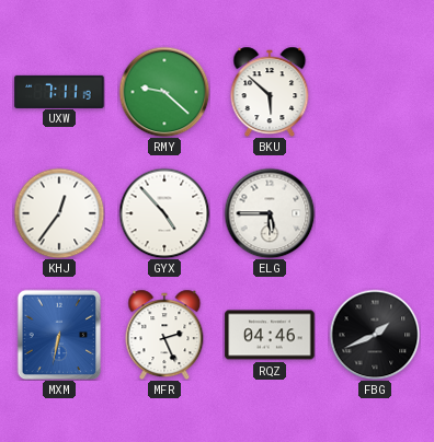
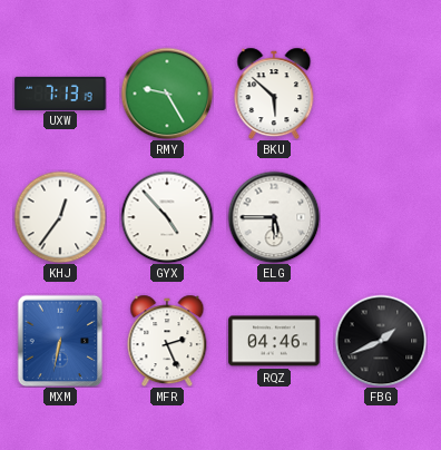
UXW: 7:11 -> 7:13
RMY: 9:22 -> 9:25
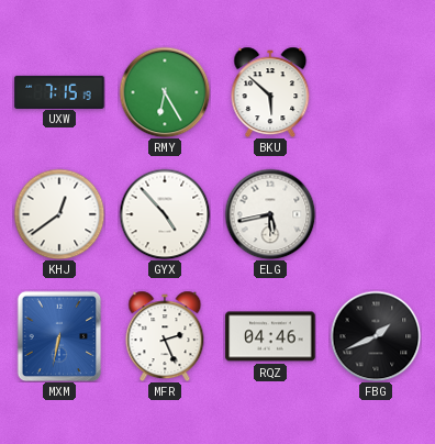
UXW: 7:13 -> 7:15
RMY: 9:25 -> 6:25
KHJ: 12:36 -> 12:39
ELG: 5:45 -> 5:43
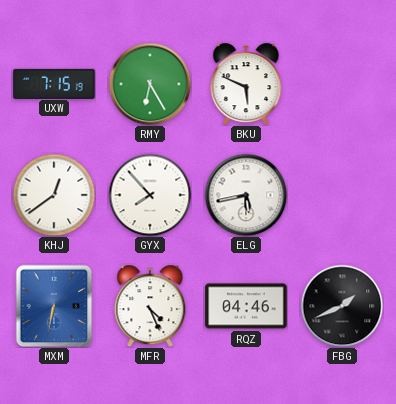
BKU: 5:52 -> 5:49
GYX: 4:53 -> 7:53
MFR: 2:26 -> 4:26
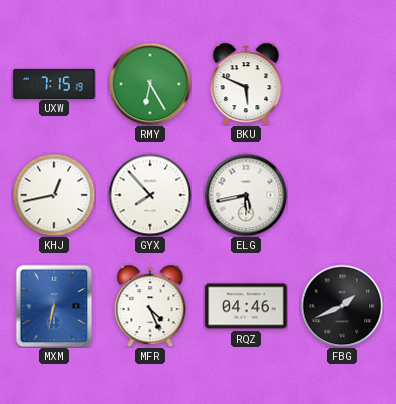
KHJ: 12:39 -> 12:43
